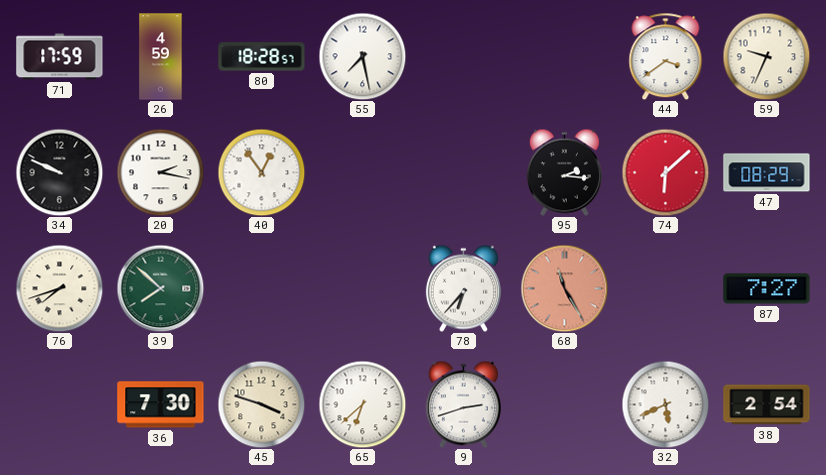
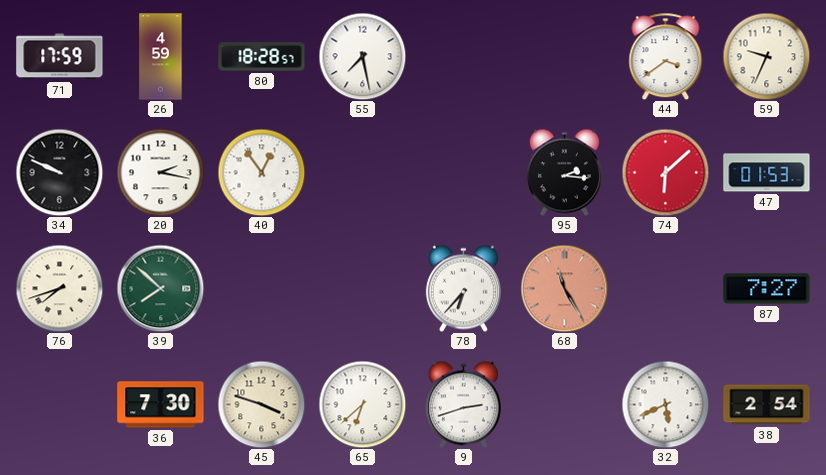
47: 08:29 -> 01:53
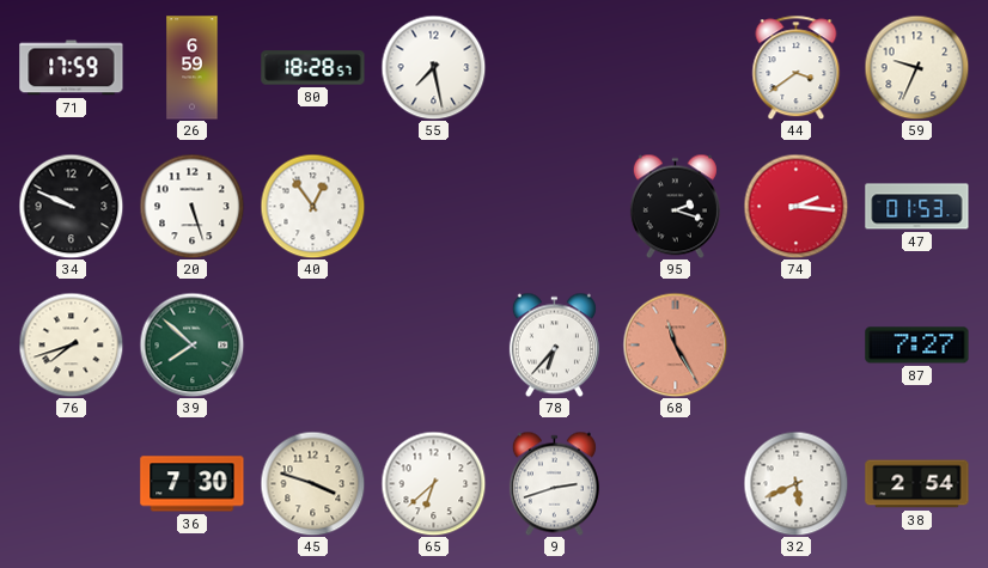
26: 4:59 -> 6:59
20: 2:17 -> 5:27
95: 2:16 -> 2:18
74: 6:08 -> 2:16
